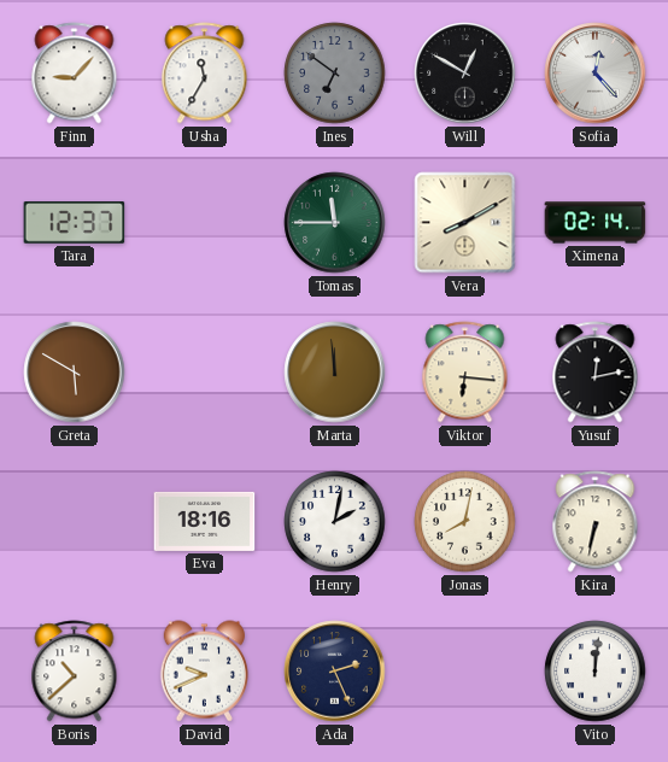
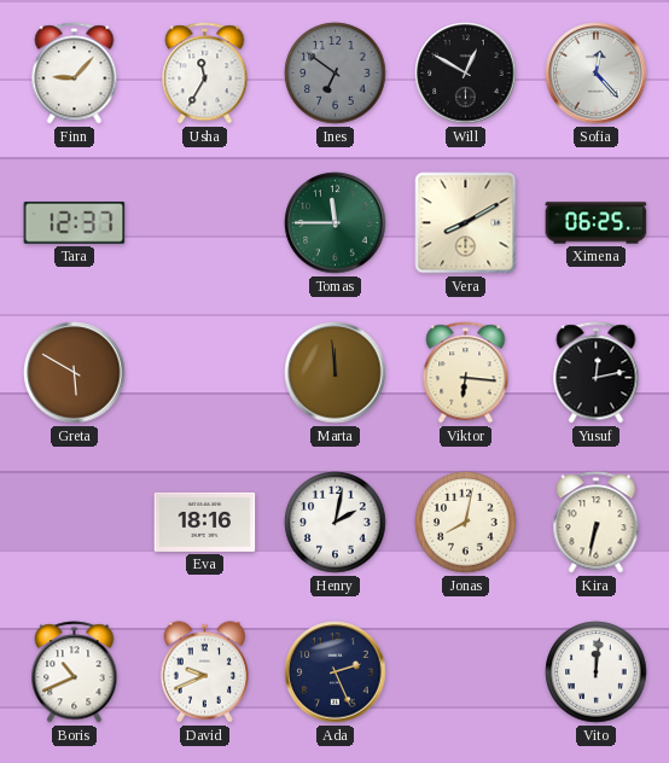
Ximena: 02:14 -> 06:25
Boris: 10:38 -> 10:41
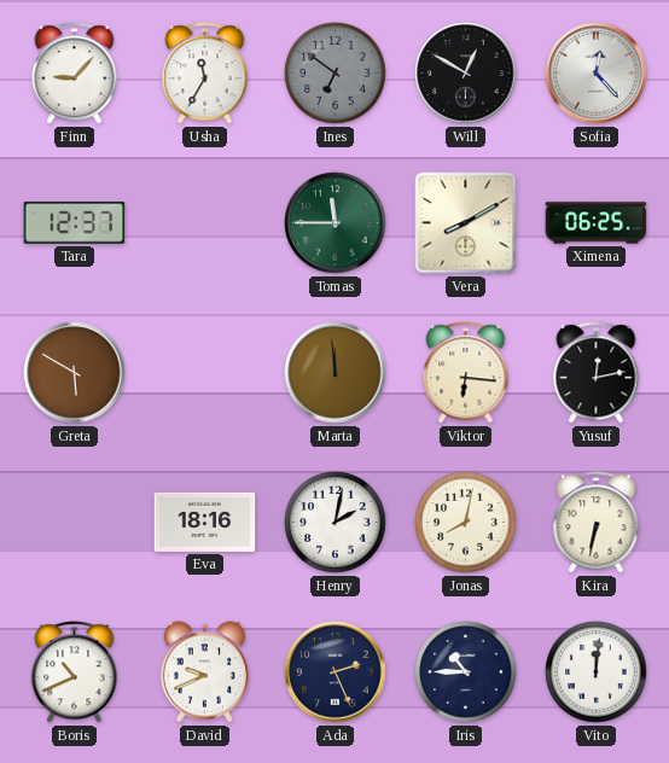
Iris: none -> 10:45
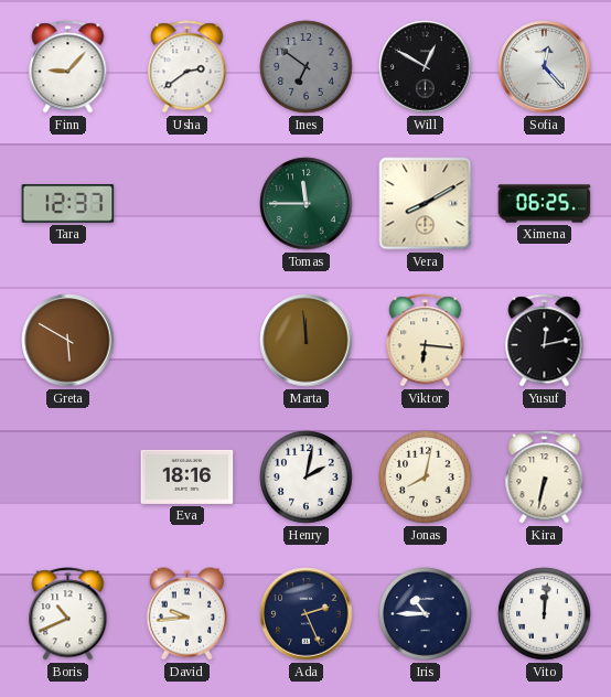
Usha: 11:35 -> 2:39
David: 9:41 -> 9:44
